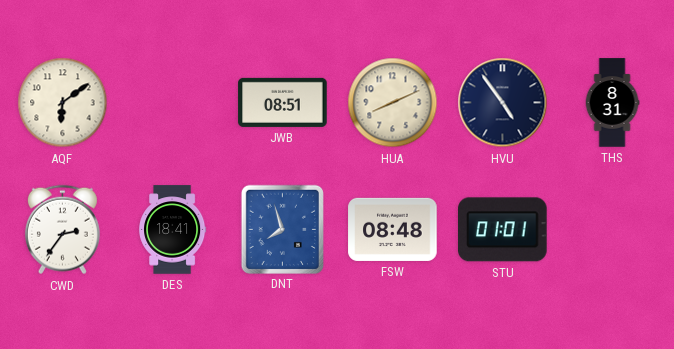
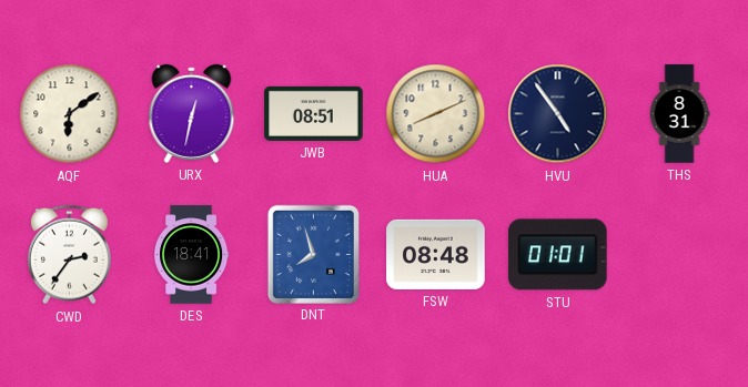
URX: none -> 12:32
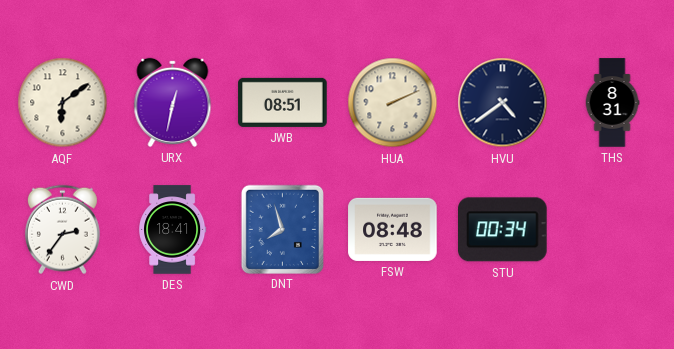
HUA: 8:11 -> 2:11
HVU: 4:54 -> 4:39
STU: 01:01 -> 00:34
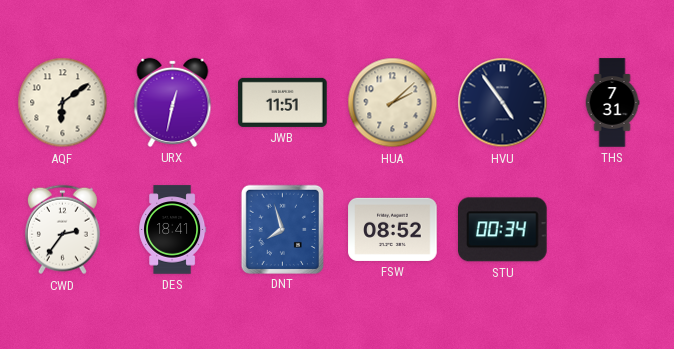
JWB: 08:51 -> 11:51
HUA: 2:11 -> 2:08
HVU: 4:39 -> 4:54
THS: 8:31 -> 7:31
FSW: 08:48 -> 08:52
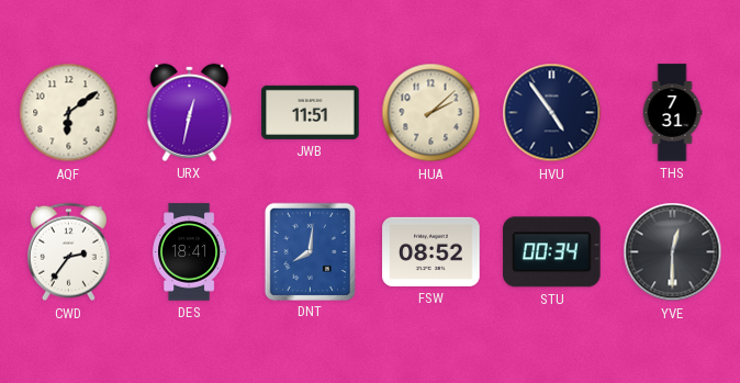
DNT: 7:57 -> 8:01
YVE: none -> 12:30
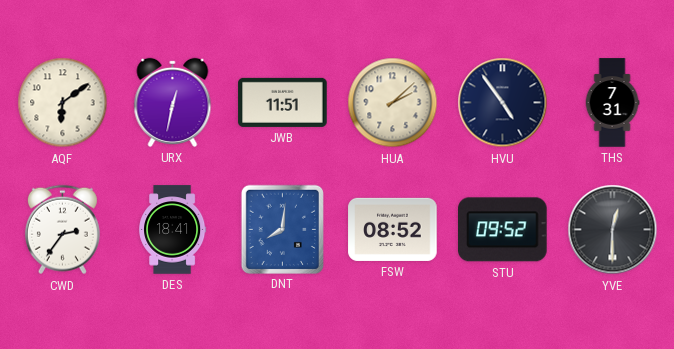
STU: 00:34 -> 09:52
